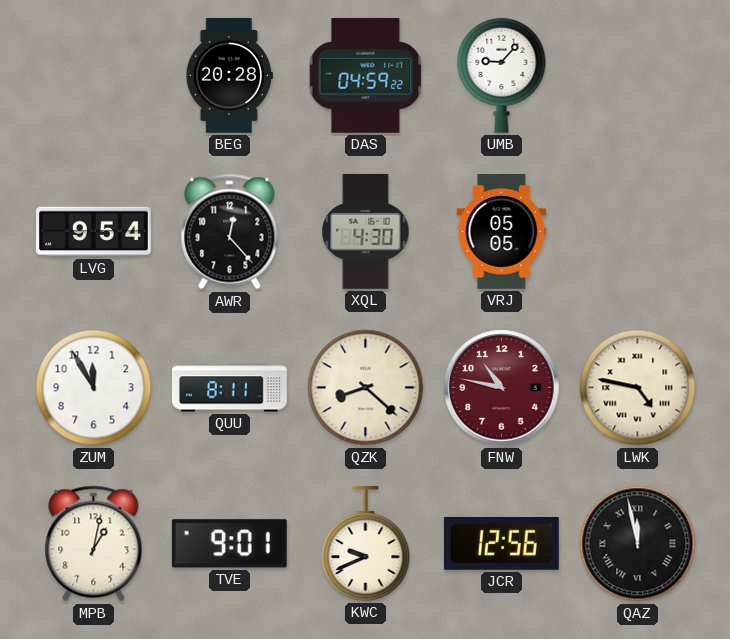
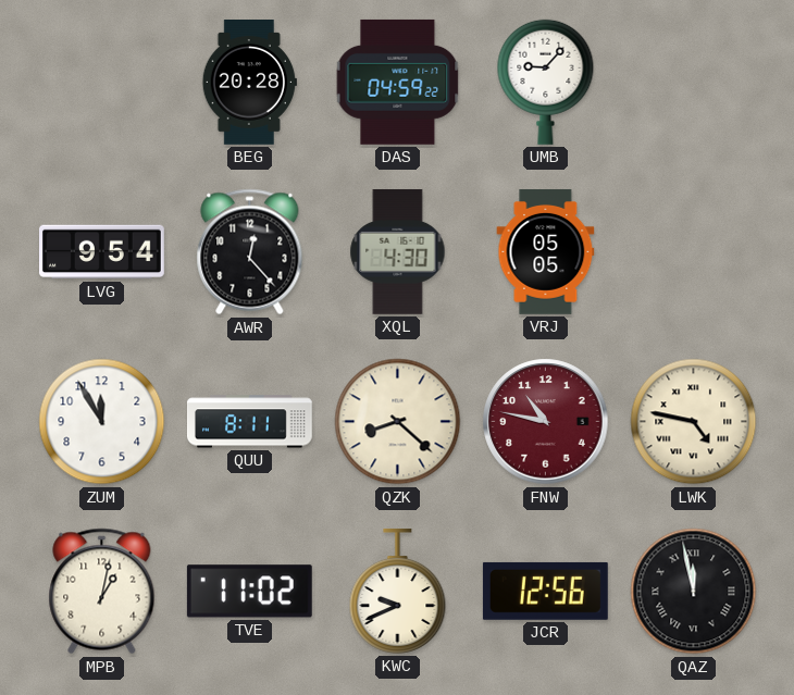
TVE: 9:01 -> 11:02
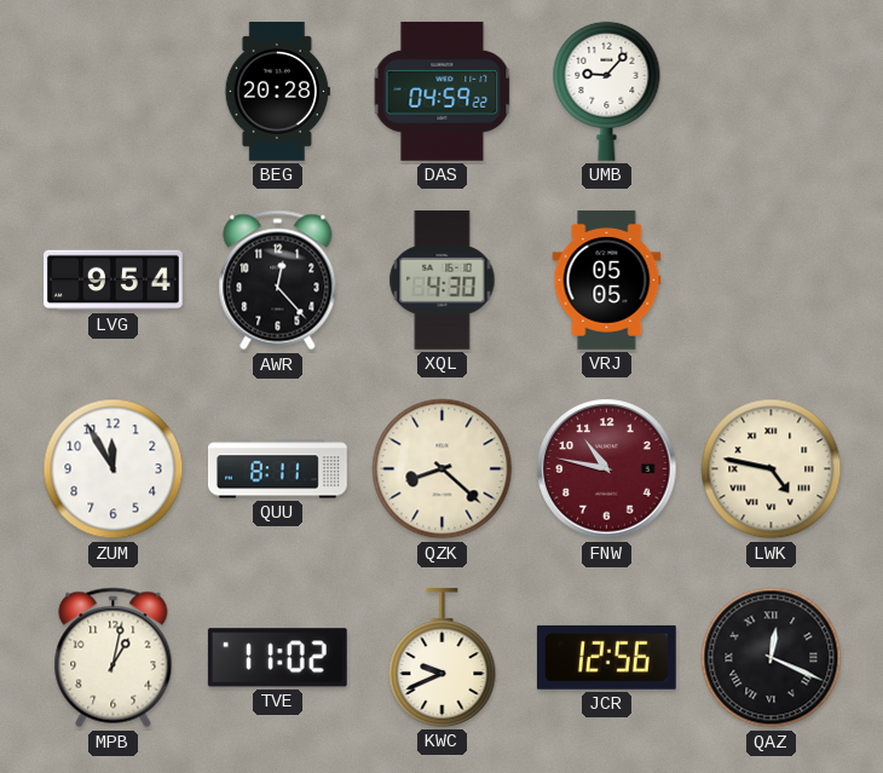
QAZ: 11:58 -> 12:19
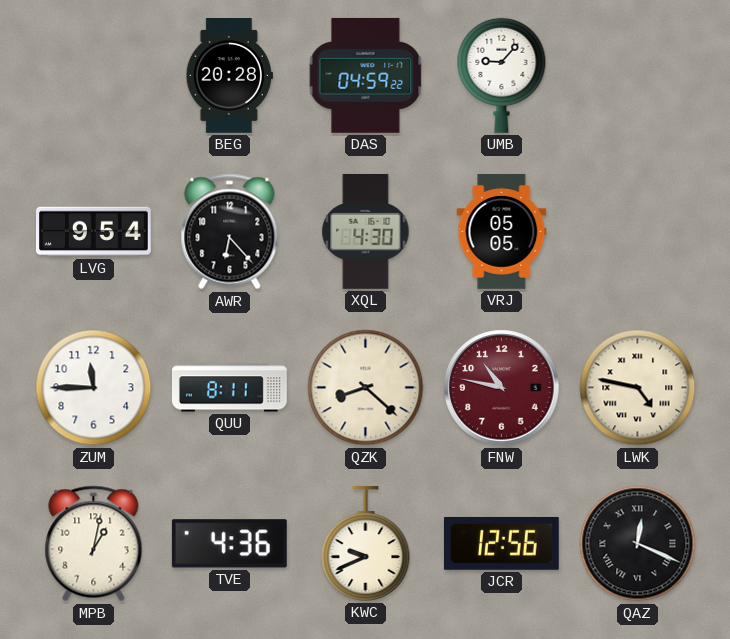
AWR: 12:23 -> 6:23
ZUM: 11:55 -> 11:45
TVE: 11:02 -> 4:36
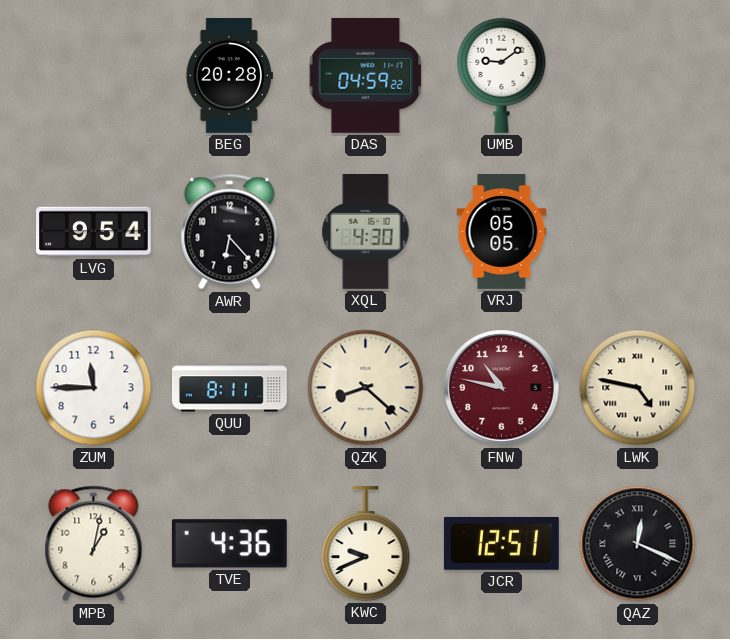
UMB: 9:07 -> 9:09
JCR: 12:56 -> 12:51
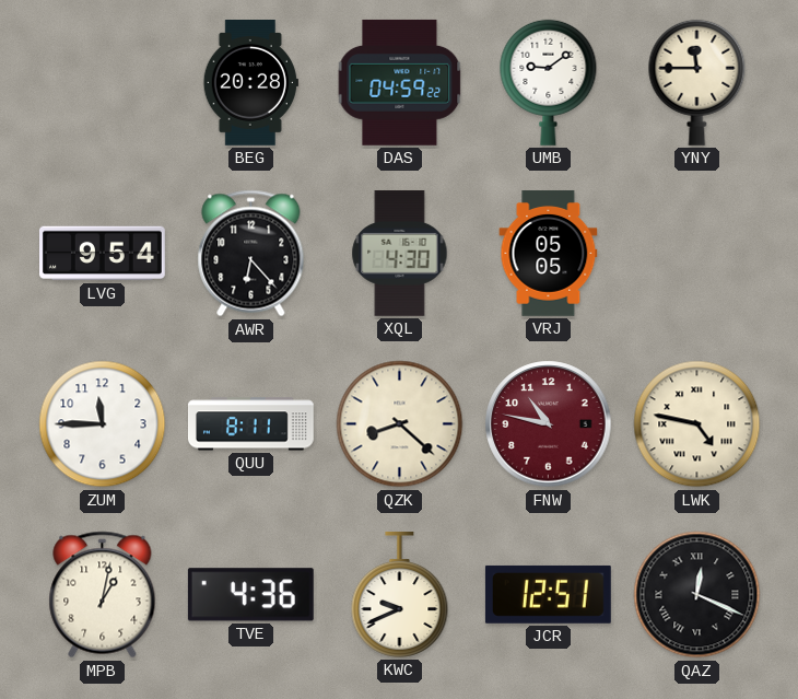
YNY: none -> 11:45
